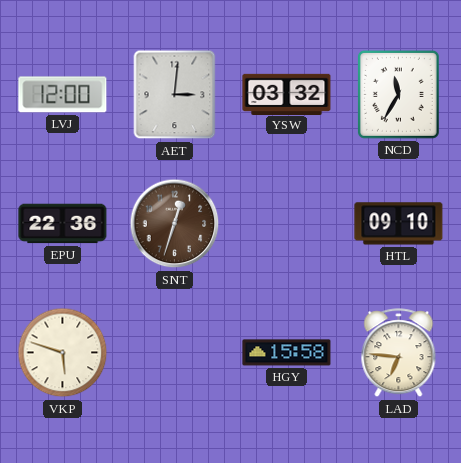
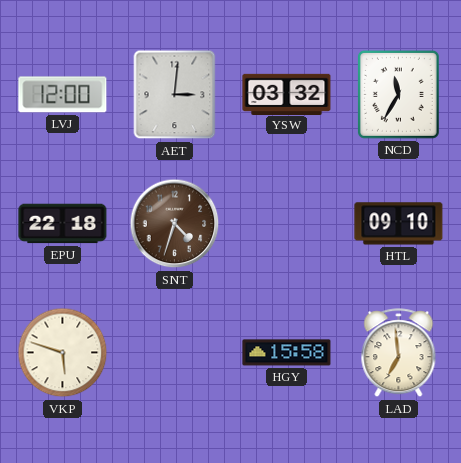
EPU: 22:36 -> 22:18
SNT: 12:33 -> 4:33
LAD: 6:46 -> 6:59
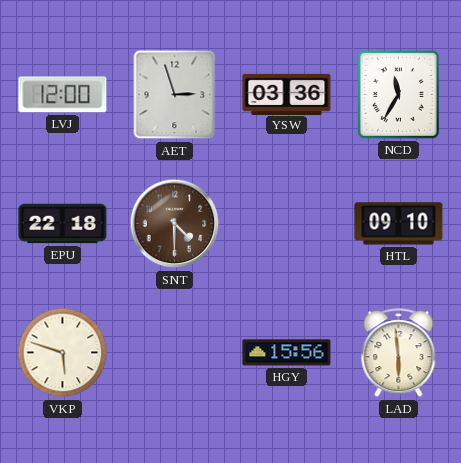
AET: 3:01 -> 2:57
YSW: 03:32 -> 03:36
SNT: 4:33 -> 4:30
HGY: 15:58 -> 15:56
LAD: 6:59 -> 5:59
